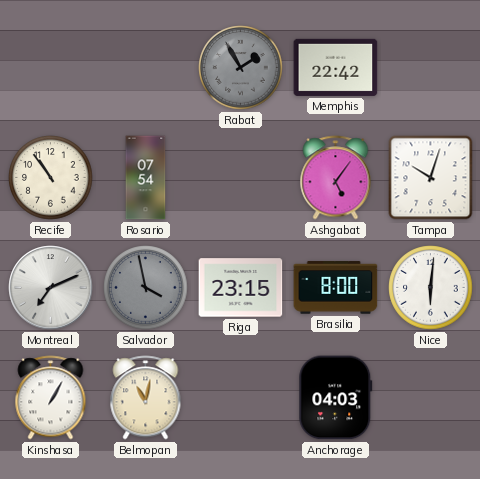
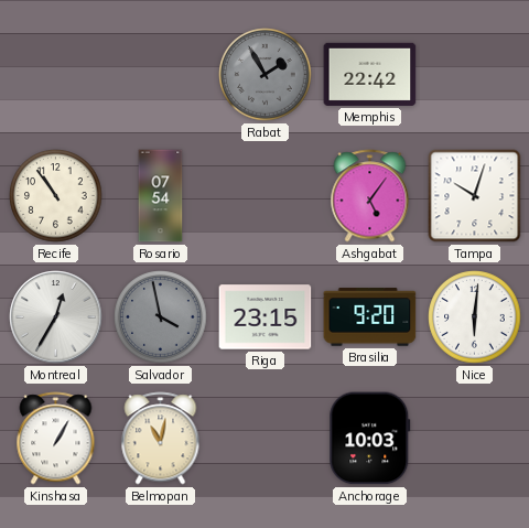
Montreal: 7:11 -> 12:35
Brasilia: 8:00 -> 9:20
Anchorage: 04:03 -> 10:03
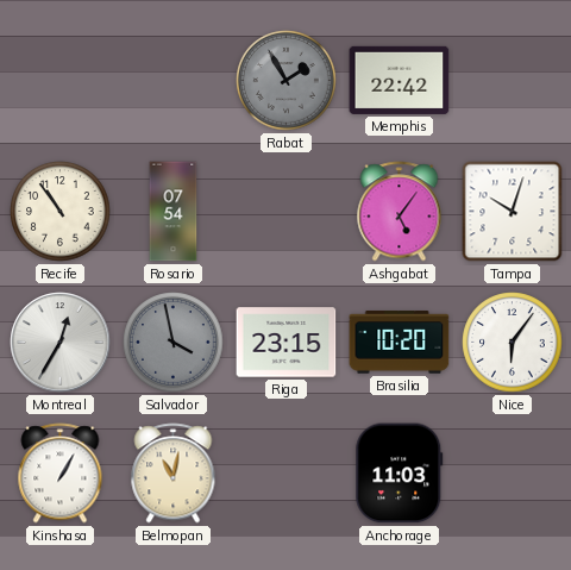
Brasilia: 9:20 -> 10:20
Nice: 6:01 -> 6:06
Anchorage: 10:03 -> 11:03
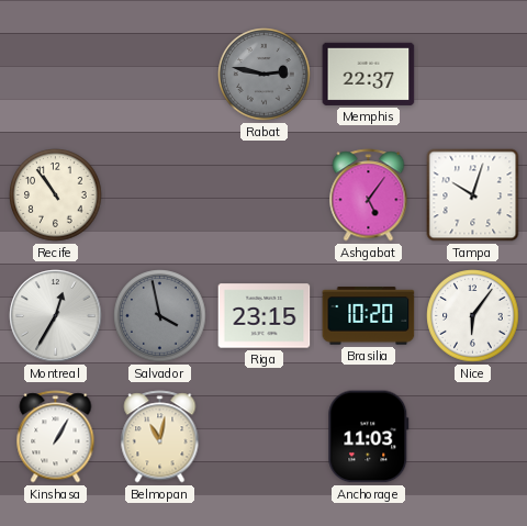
Rabat: 1:55 -> 2:47
Memphis: 22:42 -> 22:37
Rosario: 07:54 -> none
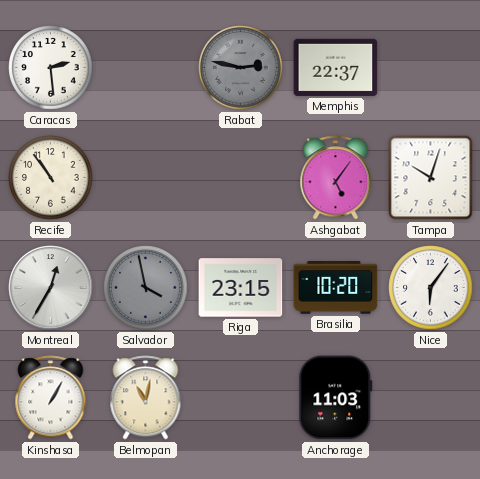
Caracas: none -> 2:29
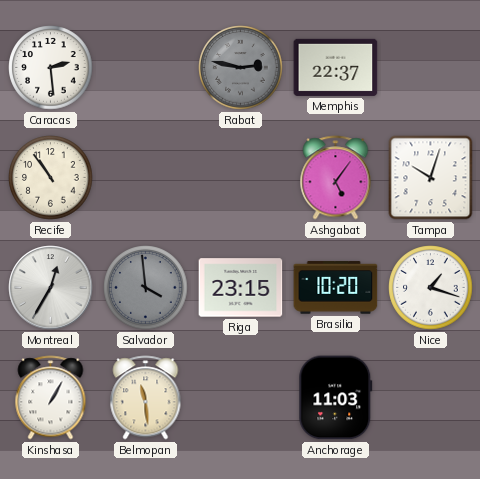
Salvador: 3:58 -> 3:59
Nice: 6:06 -> 1:18
Belmopan: 11:02 -> 11:29
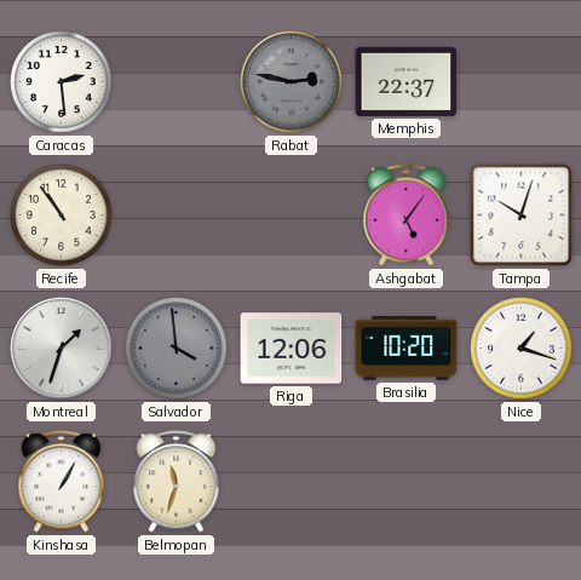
Montreal: 12:35 -> 1:33
Riga: 23:15 -> 12:06
Belmopan: 11:29 -> 11:33
Anchorage: 11:03 -> none
